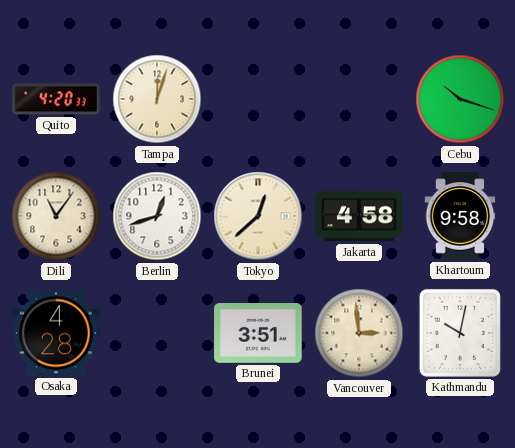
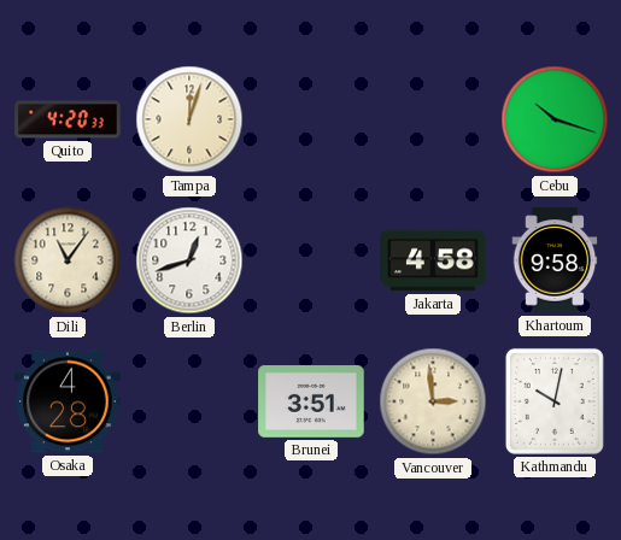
Tokyo: 12:38 -> none
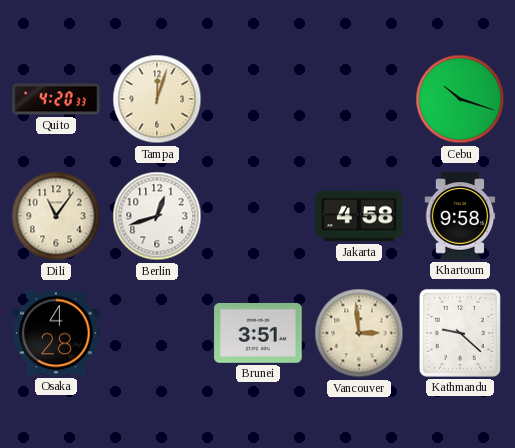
Kathmandu: 10:02 -> 9:22
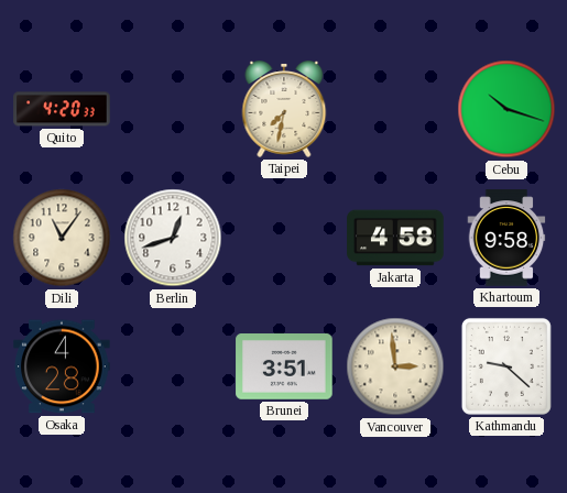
Tampa: 12:03 -> none
Taipei: none -> 7:32
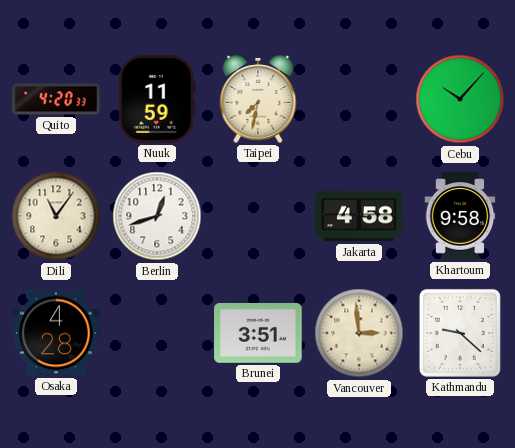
Nuuk: none -> 11:59
Cebu: 10:18 -> 10:07
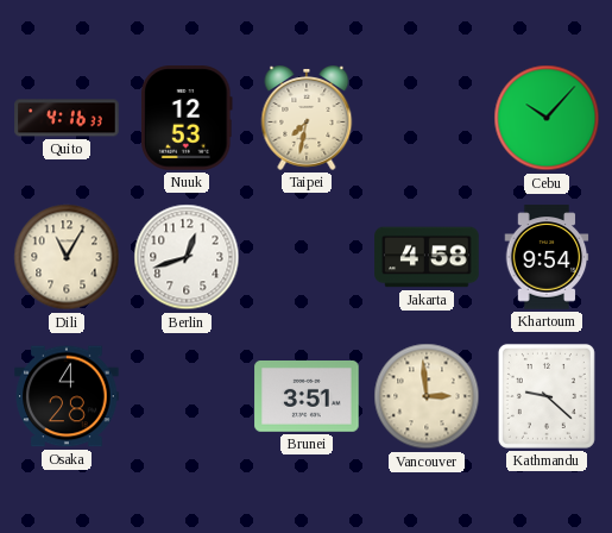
Quito: 4:20 -> 4:16
Nuuk: 11:59 -> 12:53
Dili: 11:06 -> 11:05
Khartoum: 9:58 -> 9:54
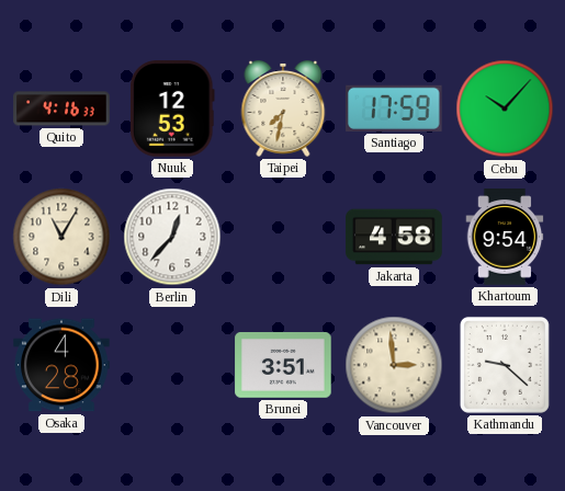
Santiago: none -> 17:59
Berlin: 12:42 -> 12:37
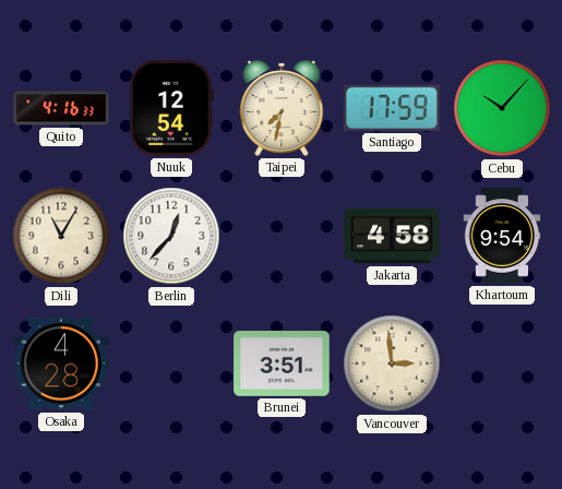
Nuuk: 12:53 -> 12:54
Kathmandu: 9:22 -> none
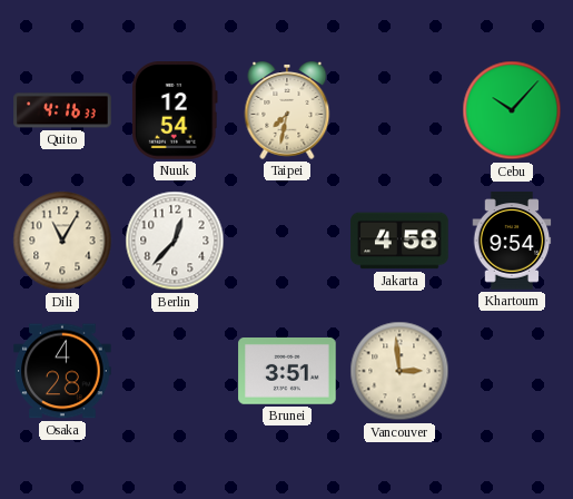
Santiago: 17:59 -> none
